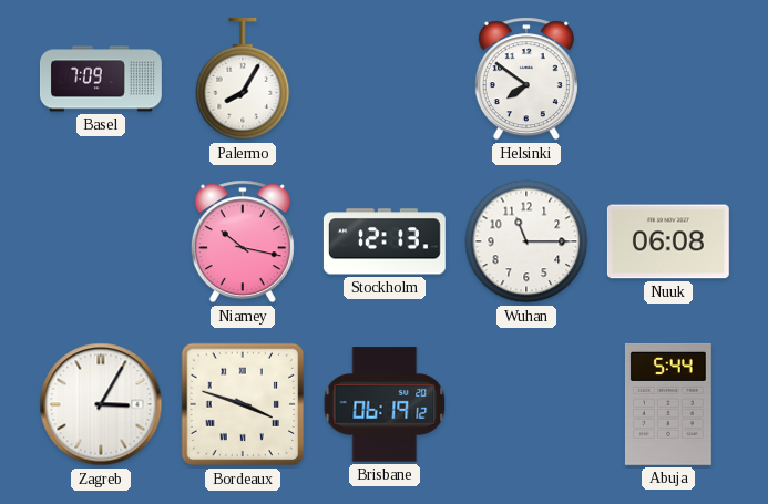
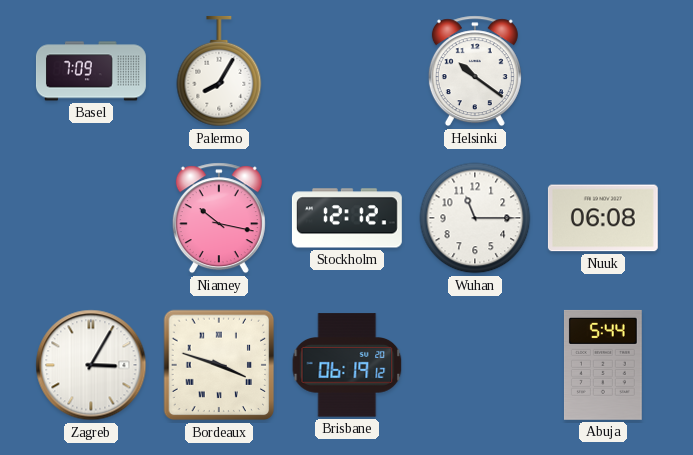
Helsinki: 7:51 -> 10:21
Stockholm: 12:13 -> 12:12
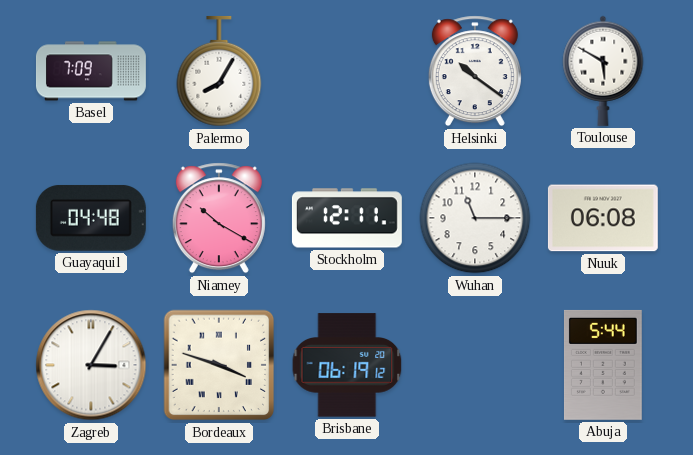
Toulouse: none -> 5:50
Guayaquil: none -> 04:48
Niamey: 10:17 -> 10:20
Stockholm: 12:12 -> 12:11
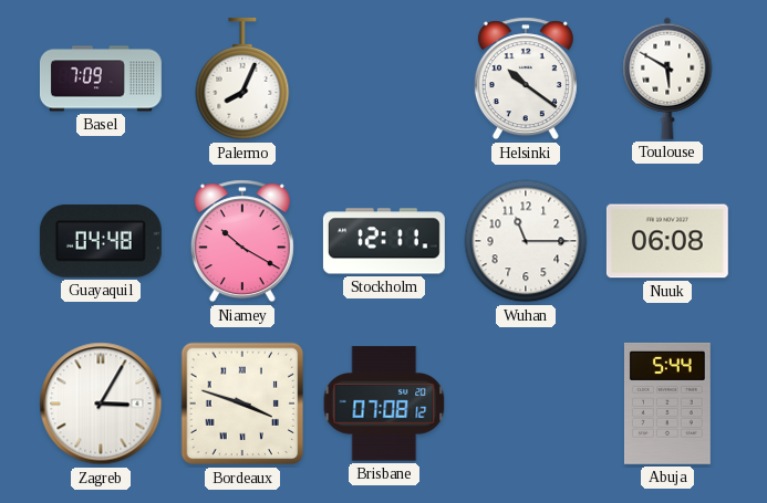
Palermo: 8:05 -> 8:04
Brisbane: 06:19 -> 07:08
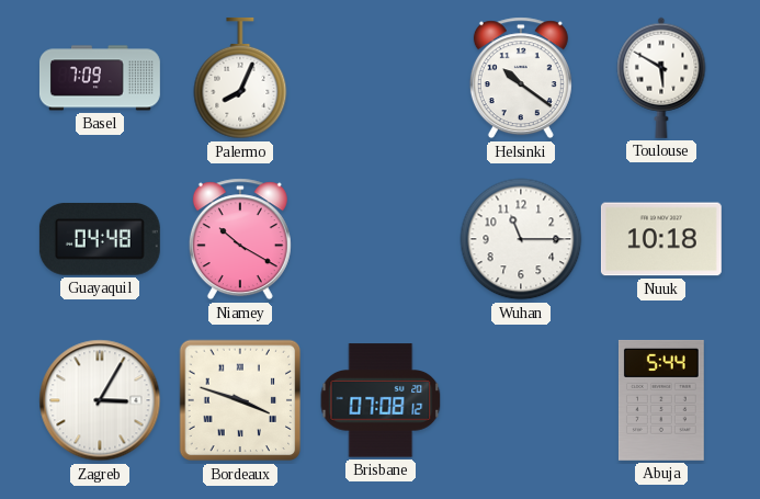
Stockholm: 12:11 -> none
Nuuk: 06:08 -> 10:18
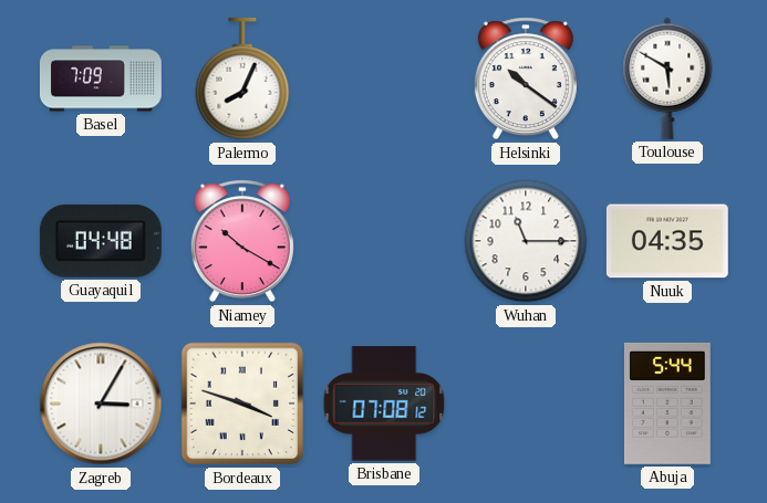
Nuuk: 10:18 -> 04:35
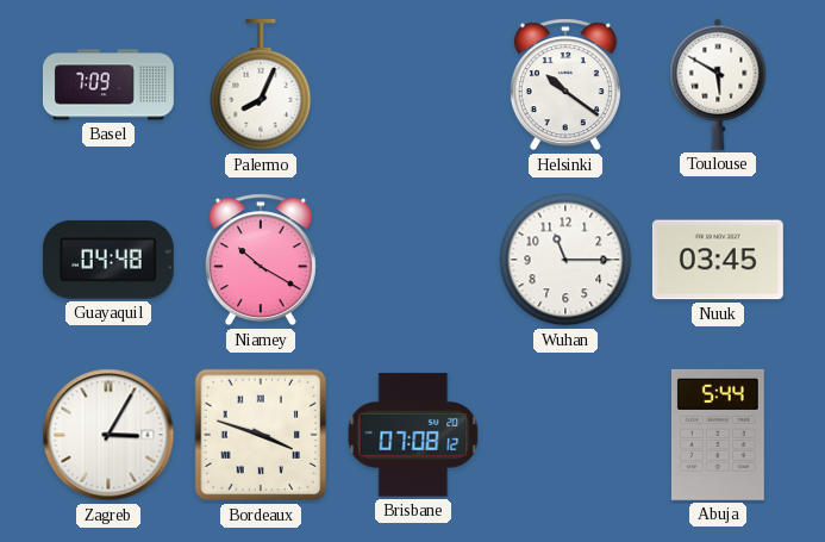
Nuuk: 04:35 -> 03:45
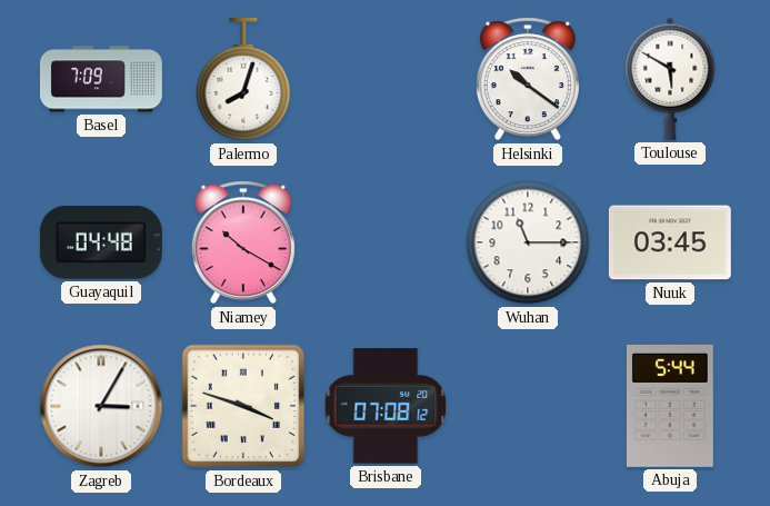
Palermo: 8:04 -> 8:03
